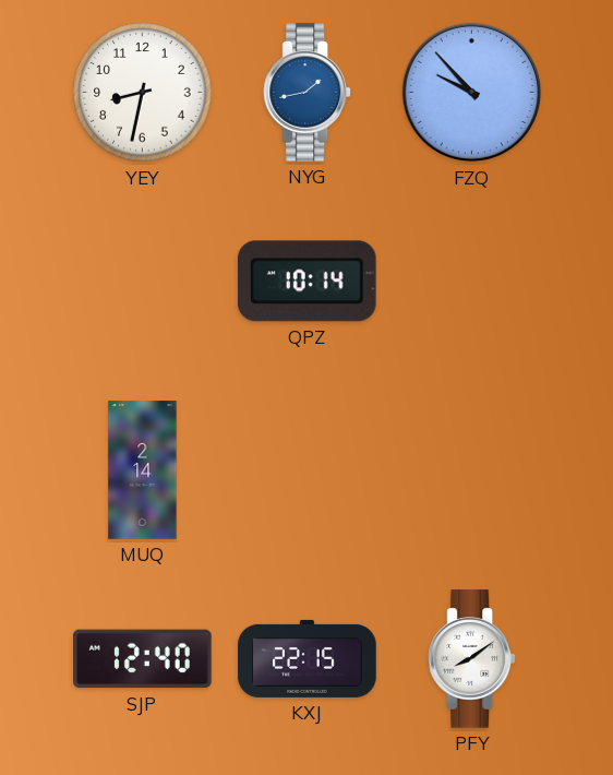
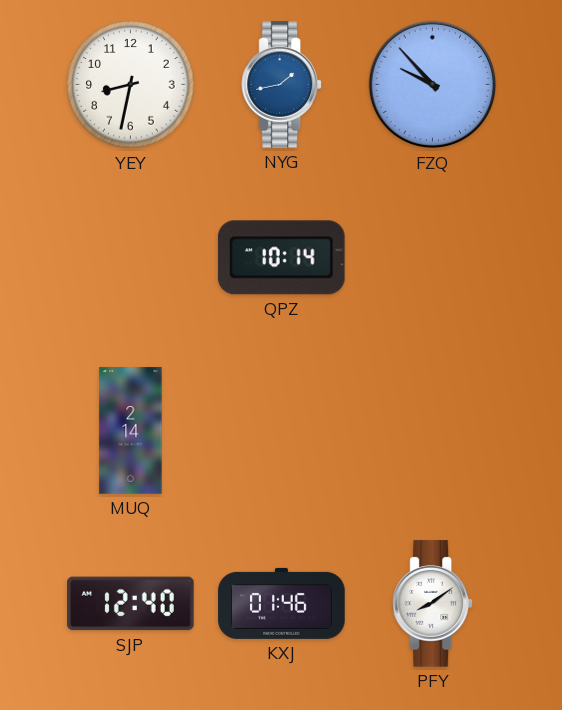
KXJ: 22:15 -> 01:46
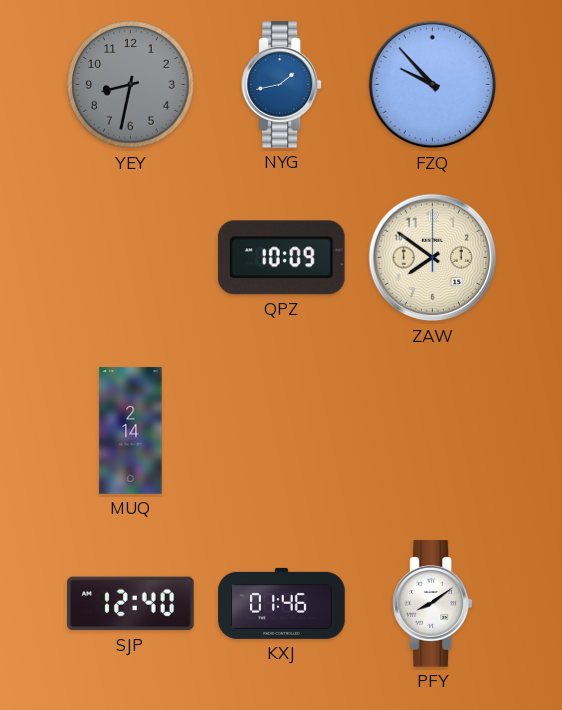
YEY dial: white -> grey
QPZ: 10:14 -> 10:09
ZAW: none -> 7:51
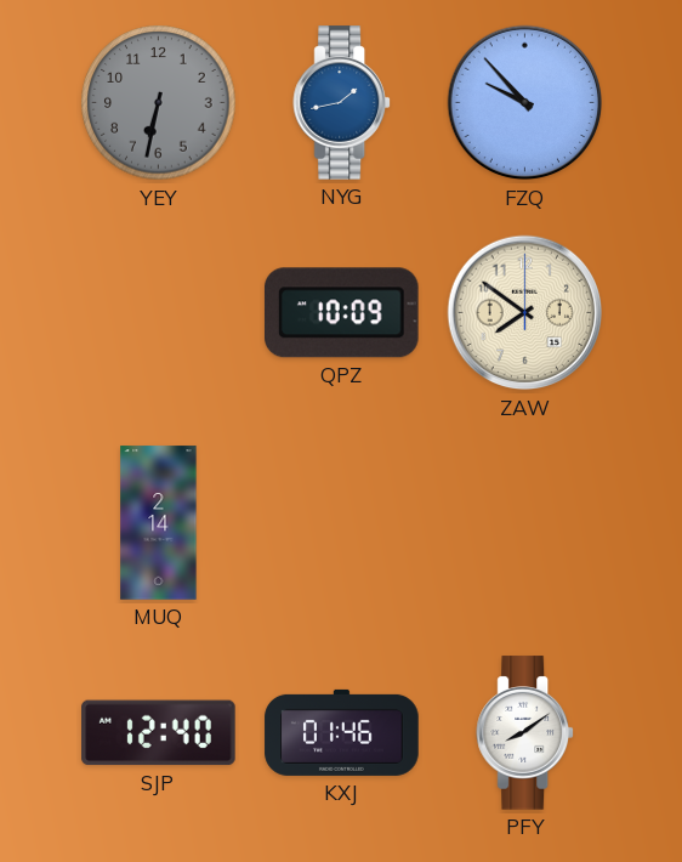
YEY: 8:32 -> 6:32
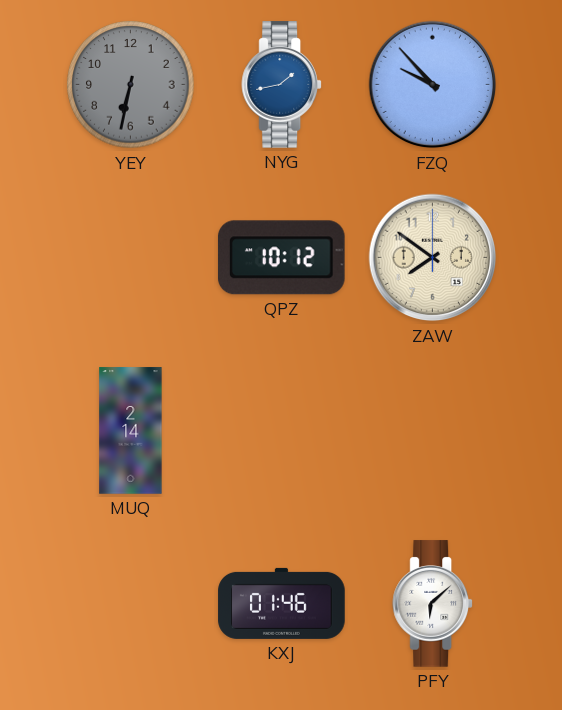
QPZ: 10:09 -> 10:12
SJP: 12:40 -> none
PFY: 8:09 -> 6:08
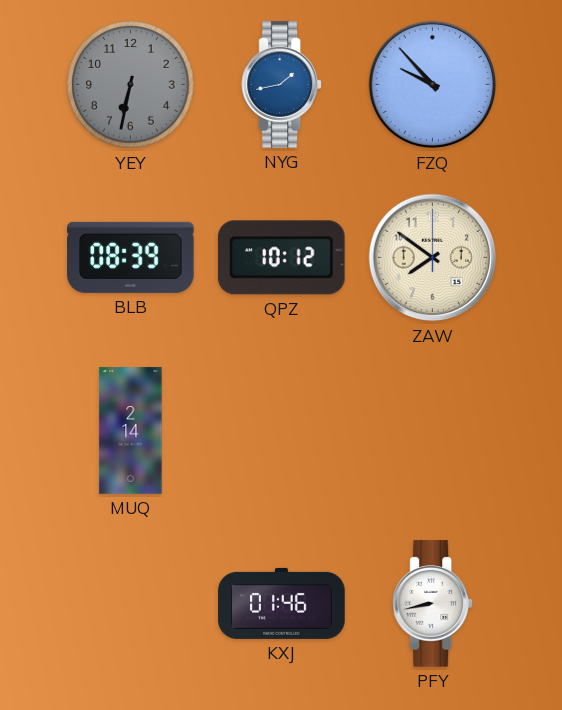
BLB: none -> 08:39
PFY: 6:08 -> 8:43
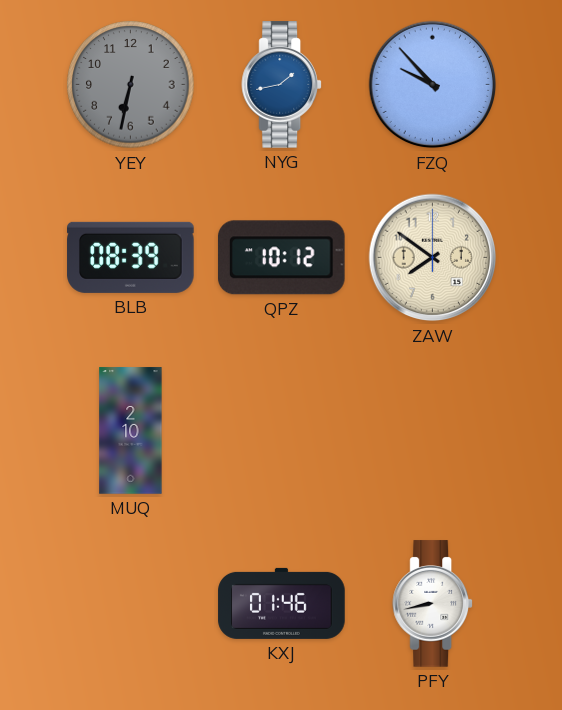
MUQ: 2:14 -> 2:10
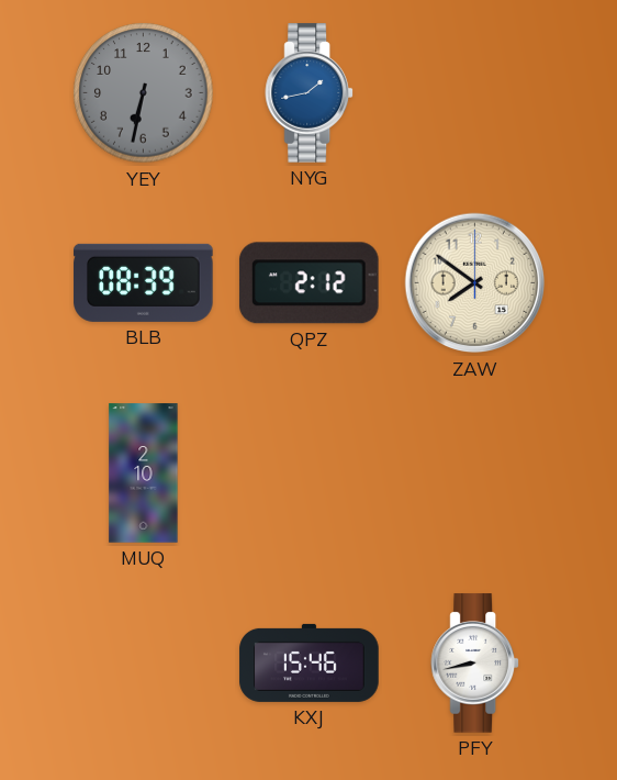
FZQ: 9:53 -> none
QPZ: 10:12 -> 2:12
KXJ: 01:46 -> 15:46
